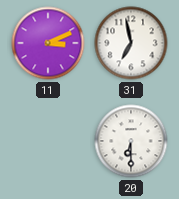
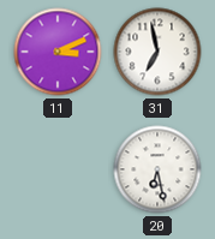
20: 6:30 -> 6:28
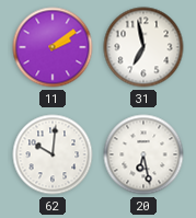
11: 3:11 -> 2:09
62: none -> 10:01
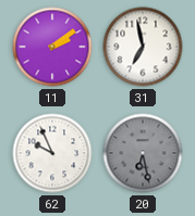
62: 10:01 -> 9:56
20 dial: white -> grey
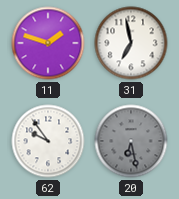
11: 2:09 -> 1:48
62: 9:56 -> 9:54
